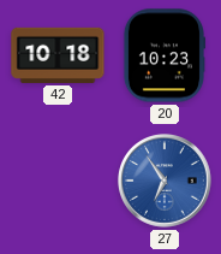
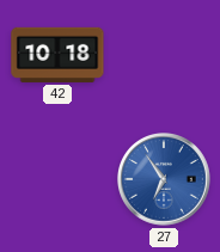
20: 10:23 -> none
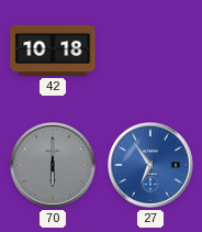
70: none -> 6:00
